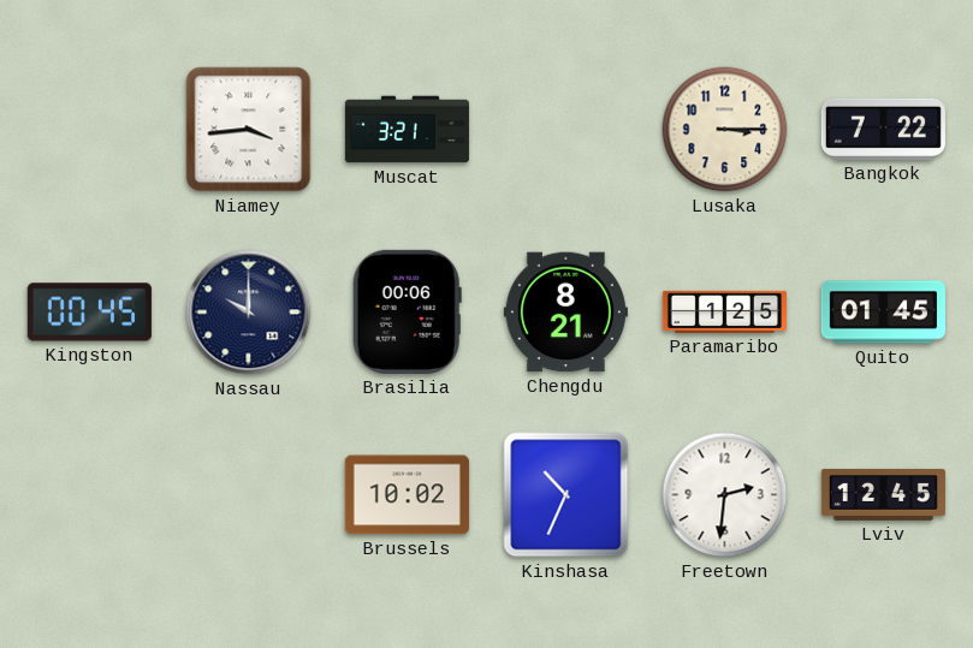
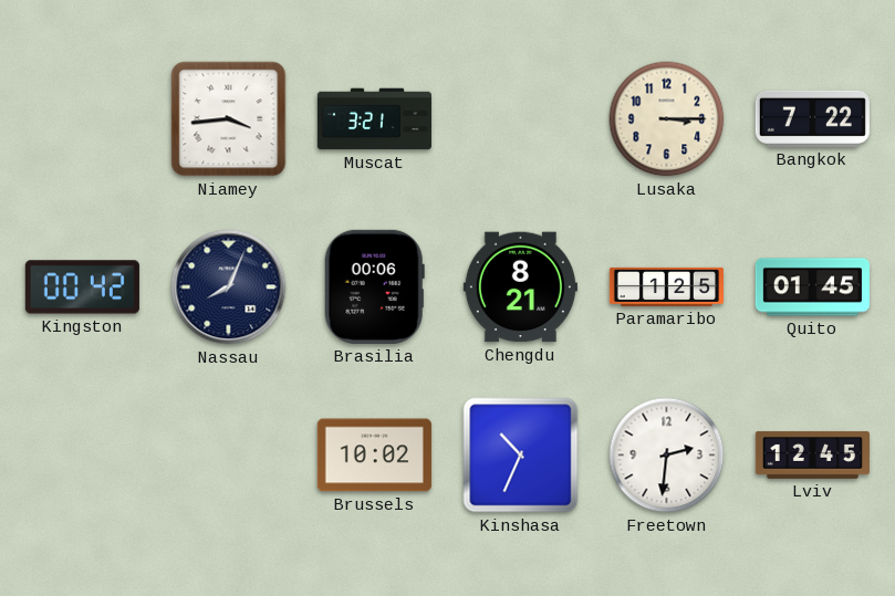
Kingston: 00:45 -> 00:42
Nassau: 10:00 -> 8:04
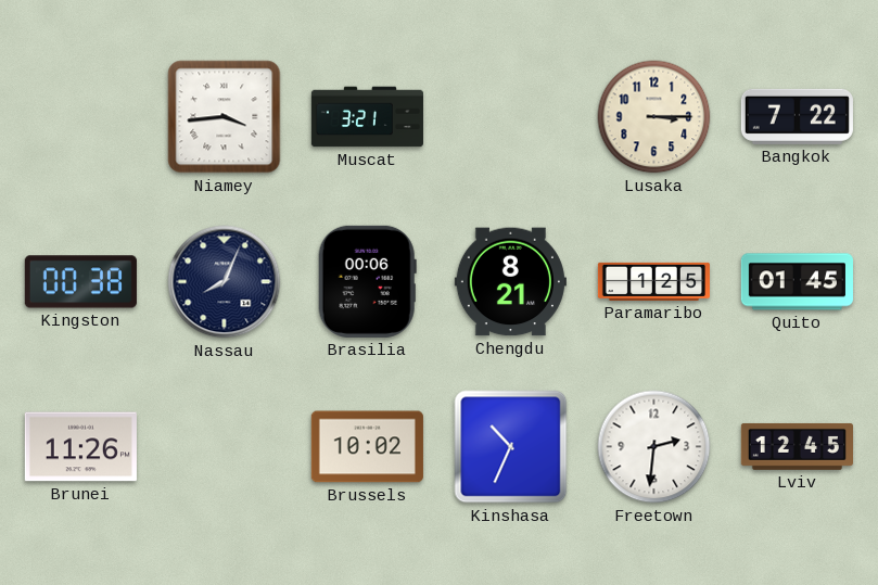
Kingston: 00:42 -> 00:38
Brunei: none -> 11:26
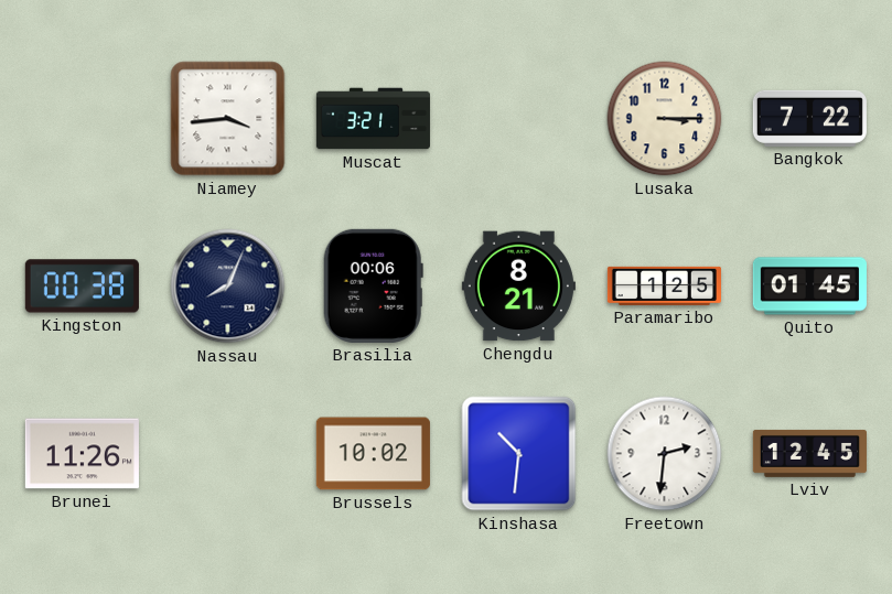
Kinshasa: 10:34 -> 10:31
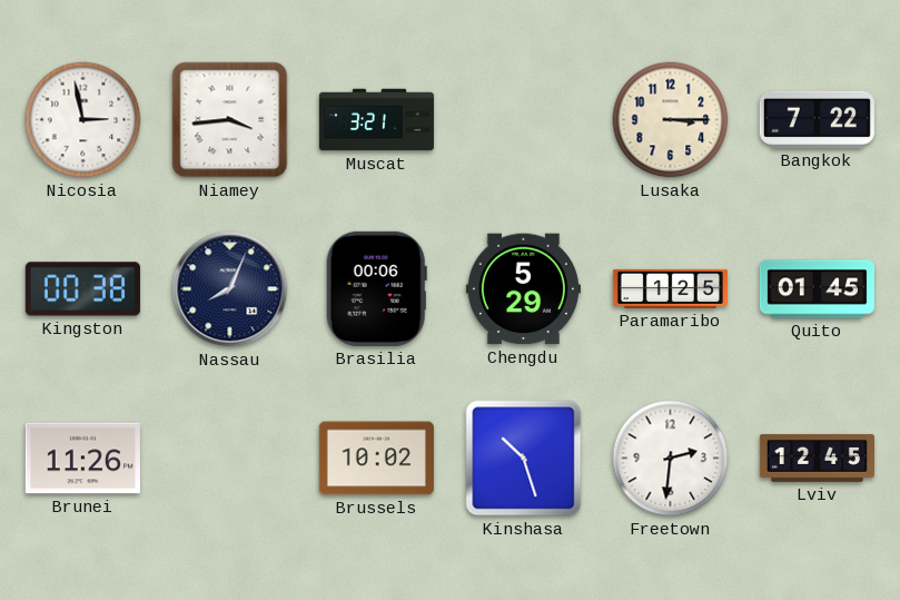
Nicosia: none -> 2:58
Chengdu: 8:21 -> 5:29
Kinshasa: 10:31 -> 10:27
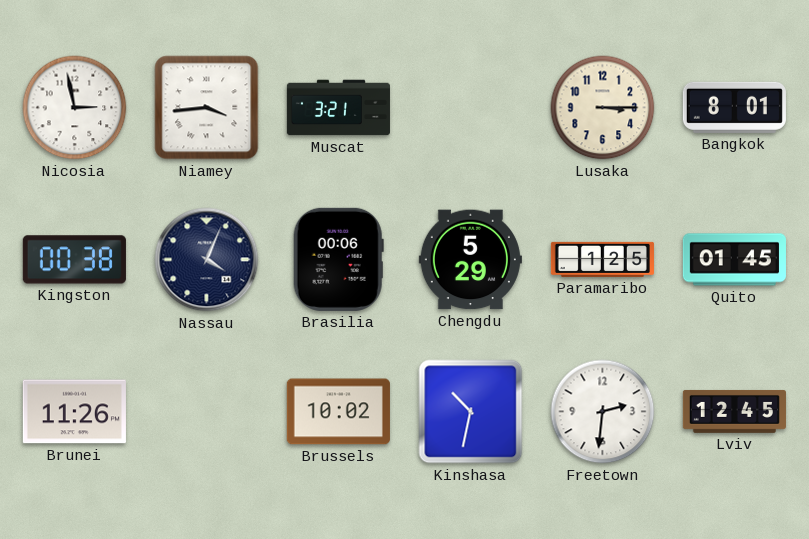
Bangkok: 7:22 -> 8:01
Nassau: 8:04 -> 4:04
Kinshasa: 10:27 -> 10:32
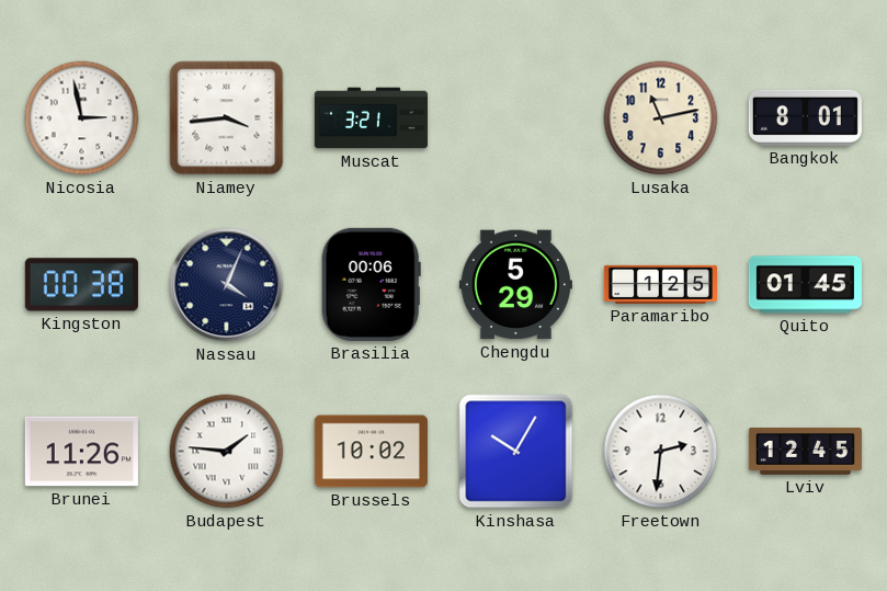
Lusaka: 3:15 -> 11:13
Budapest: none -> 1:46
Kinshasa: 10:32 -> 10:05
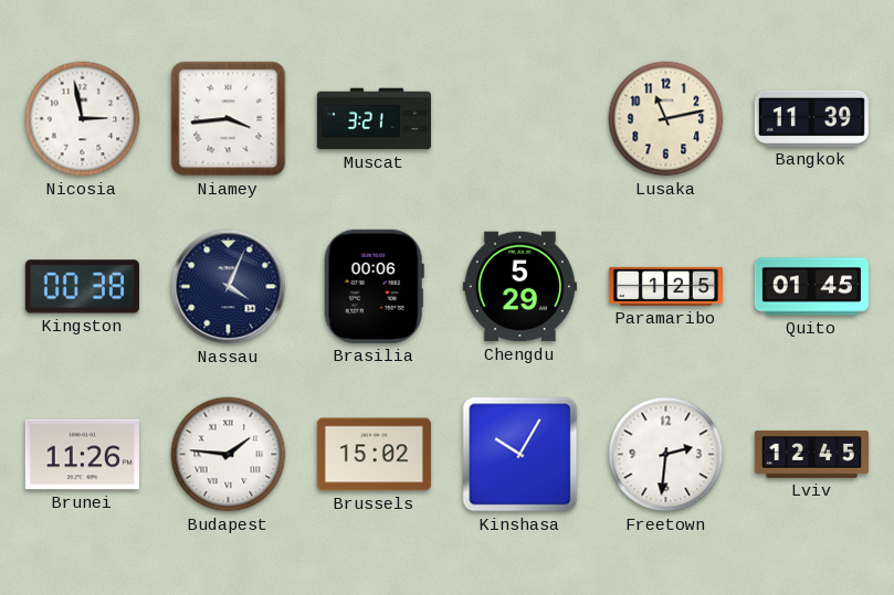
Bangkok: 8:01 -> 11:39
Brussels: 10:02 -> 15:02
